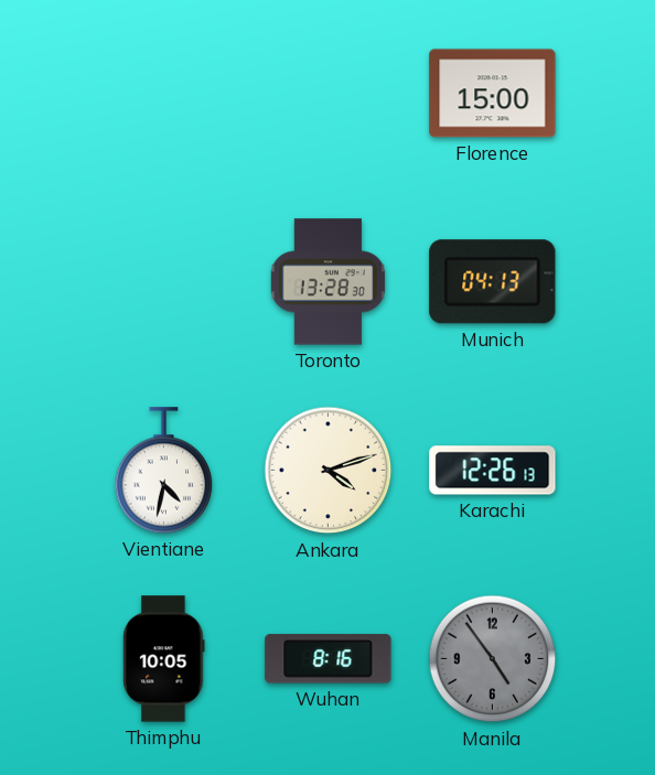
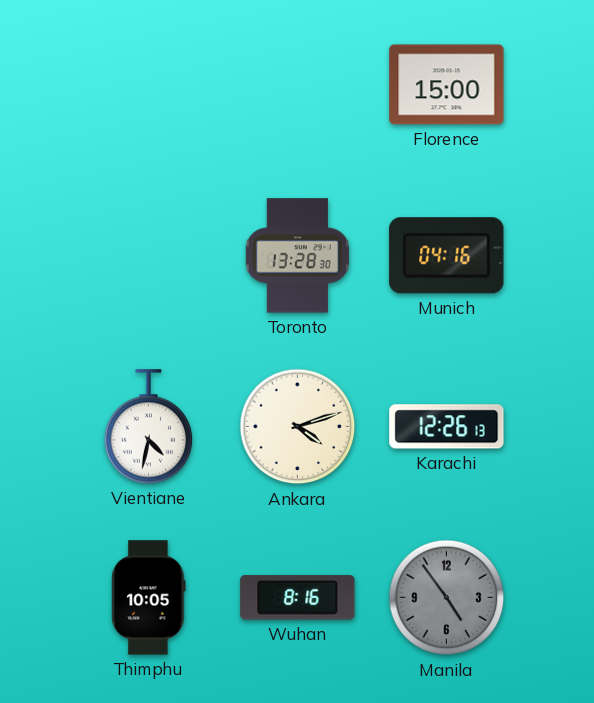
Munich: 04:13 -> 04:16
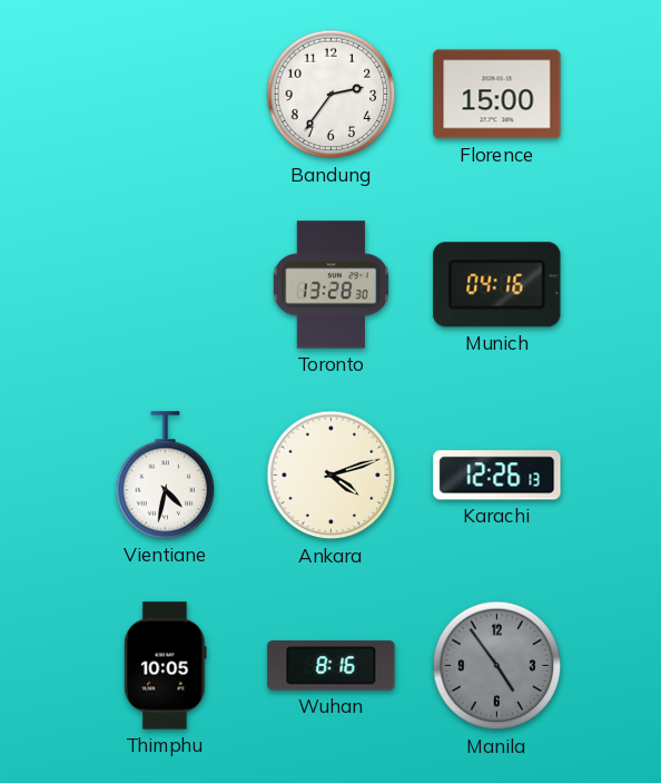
Bandung: none -> 2:36
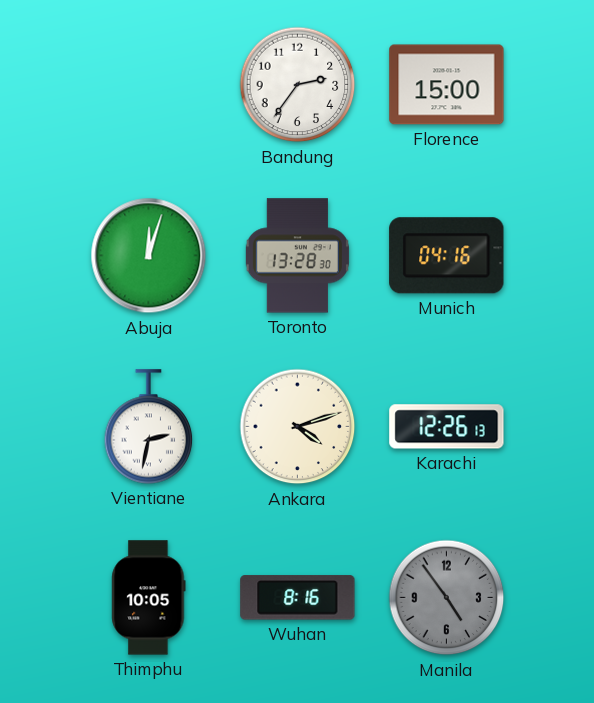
Abuja: none -> 12:03
Vientiane: 4:32 -> 2:32
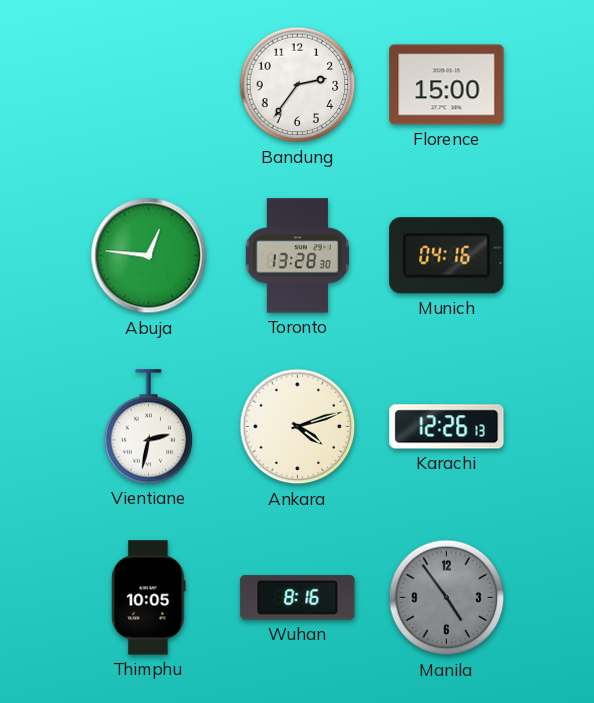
Abuja: 12:03 -> 12:46
